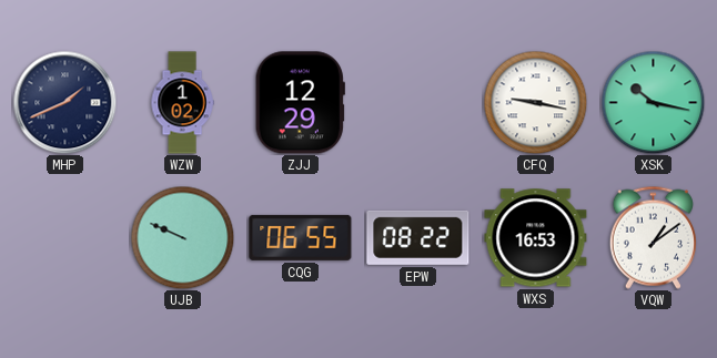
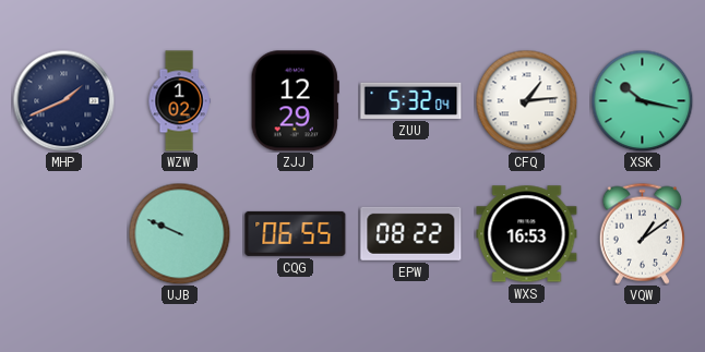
ZUU: none -> 5:32
CFQ: 9:17 -> 1:14
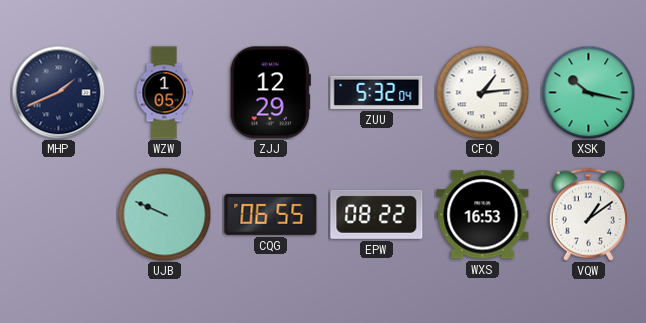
WZW: 1:02 -> 1:05
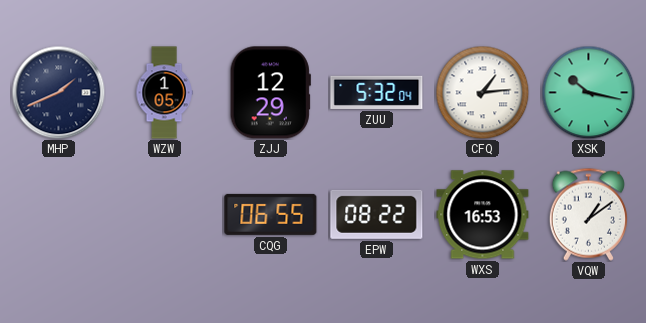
UJB: 9:49 -> none
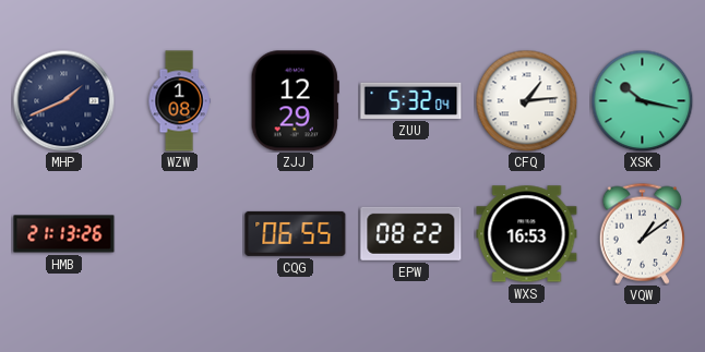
WZW: 1:05 -> 1:08
HMB: none -> 21:13
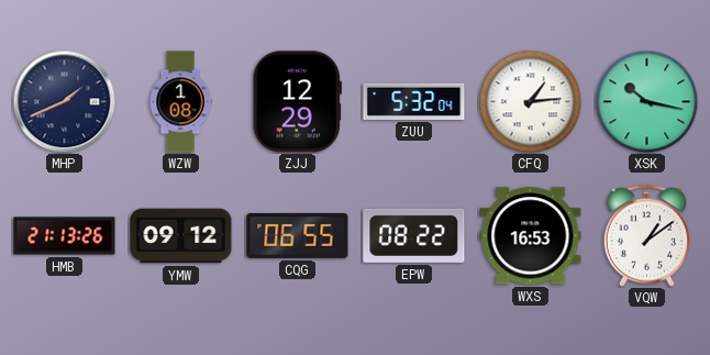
YMW: none -> 09:12
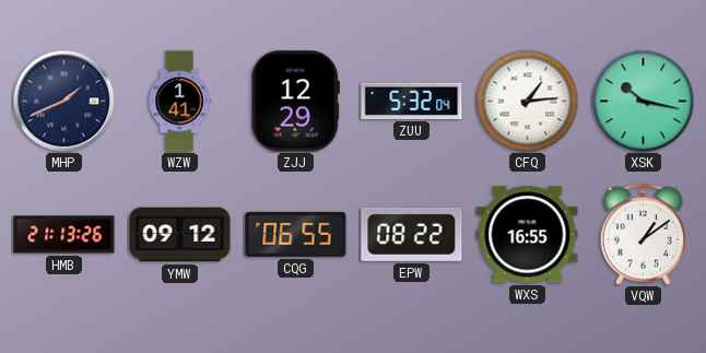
WZW: 1:08 -> 1:41
WXS: 16:53 -> 16:55
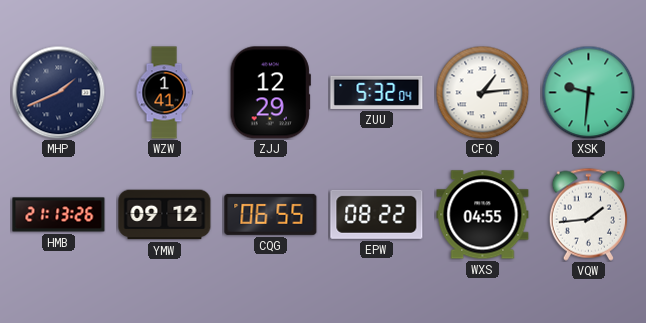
XSK: 10:17 -> 9:31
WXS: 16:55 -> 04:55
VQW: 1:09 -> 1:44
